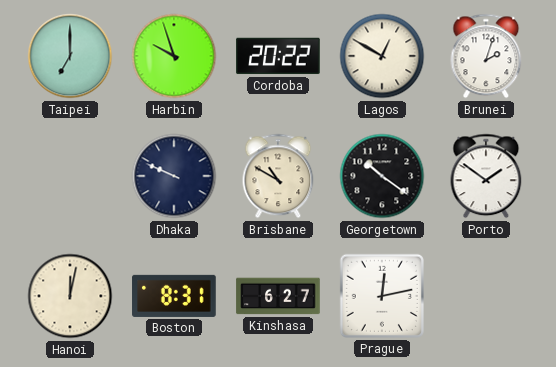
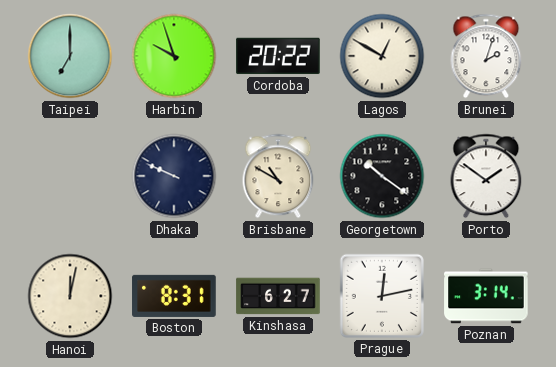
Poznan: none -> 3:14
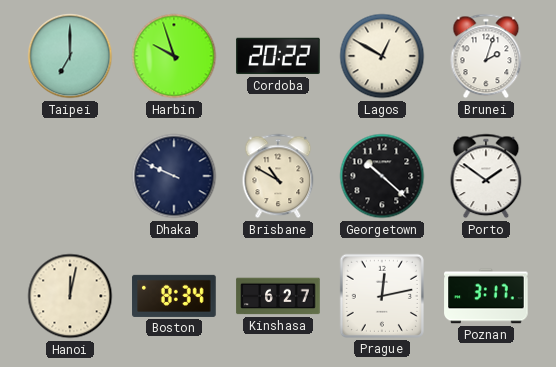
Georgetown: 10:21 -> 10:22
Boston: 8:31 -> 8:34
Poznan: 3:14 -> 3:17
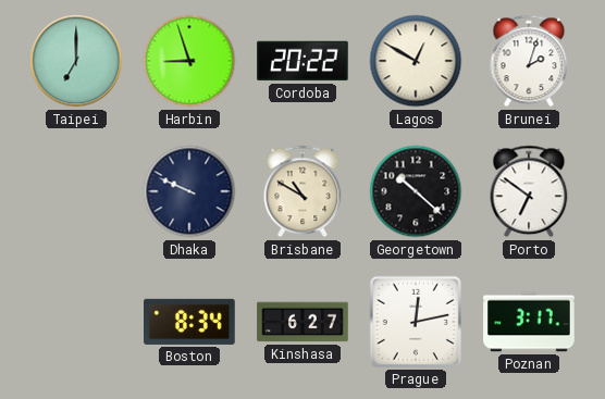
Harbin: 9:57 -> 8:57
Porto: 1:51 -> 6:51
Hanoi: 12:02 -> none
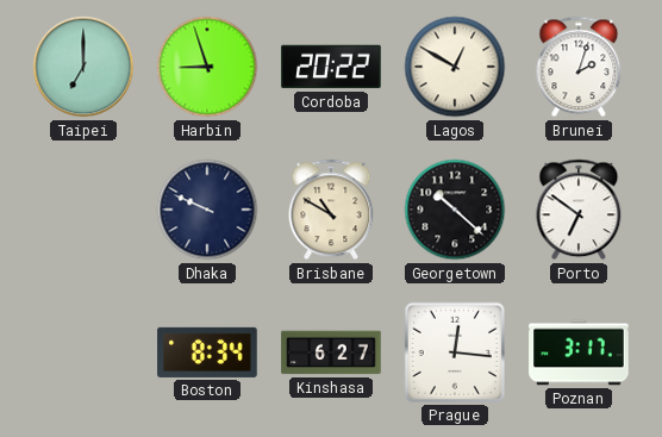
Prague: 12:13 -> 12:16
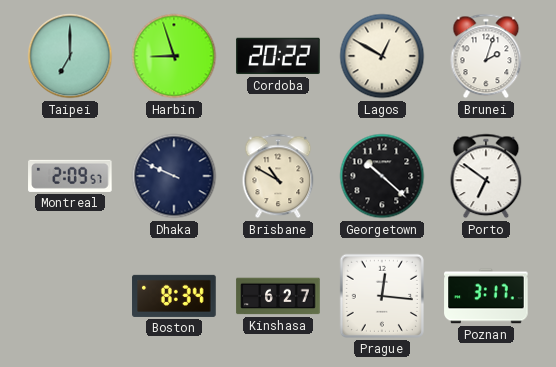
Montreal: none -> 2:09
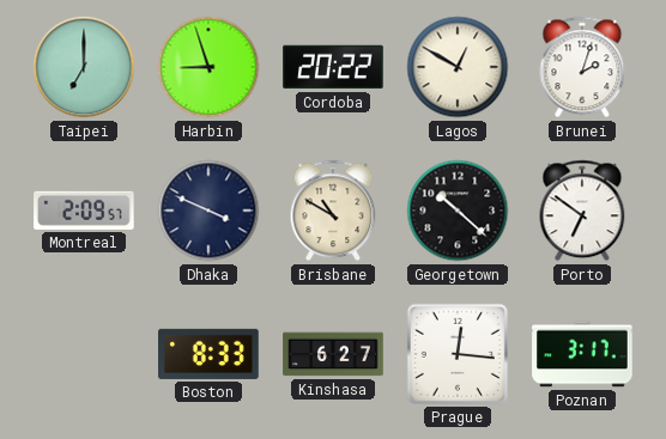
Dhaka: 9:49 -> 3:49
Boston: 8:34 -> 8:33
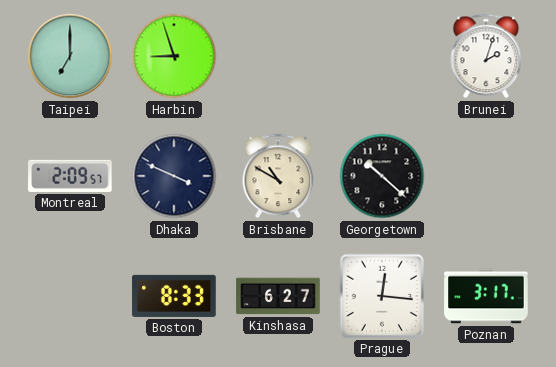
Cordoba: 20:22 -> none
Lagos: 12:50 -> none
Porto: 6:51 -> none
